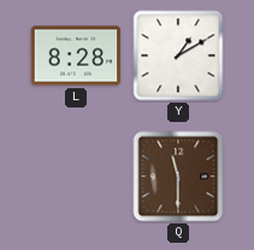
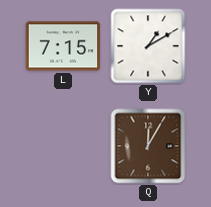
L: 8:28 -> 7:15
Q: 11:30 -> 12:05
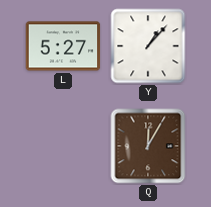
L: 7:15 -> 5:27
Y: 1:10 -> 1:07
